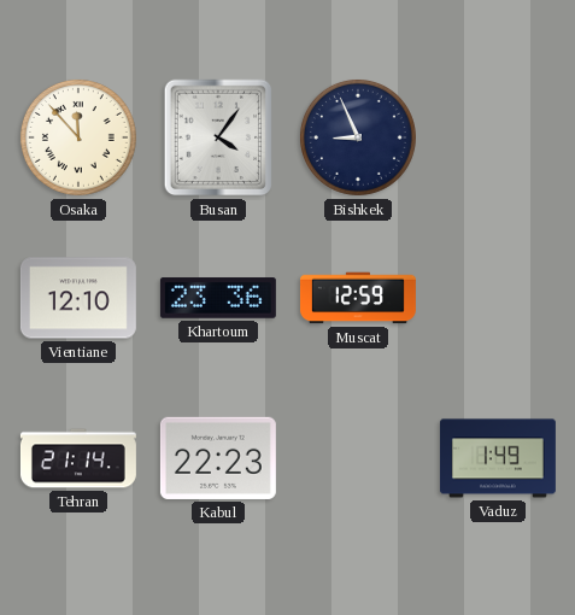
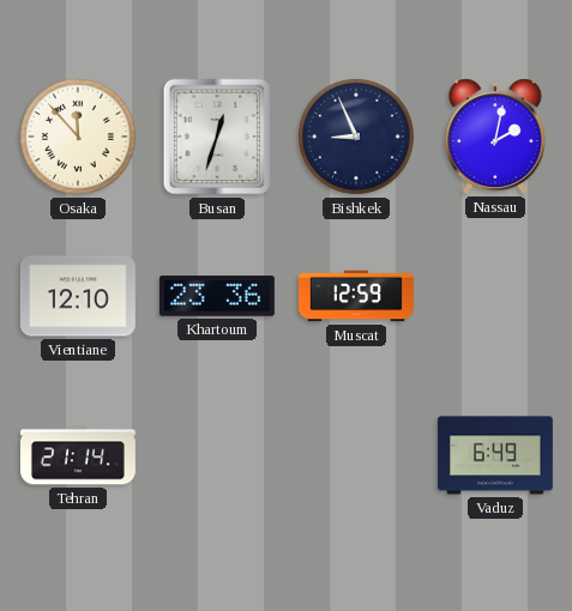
Busan: 4:06 -> 12:33
Nassau: none -> 2:02
Kabul: 22:23 -> none
Vaduz: 1:49 -> 6:49
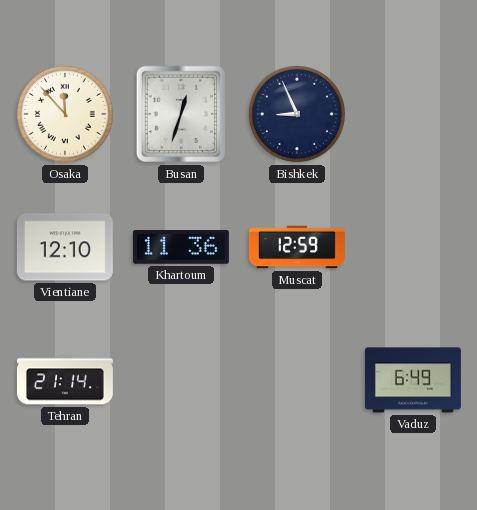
Nassau: 2:02 -> none
Khartoum: 23:36 -> 11:36
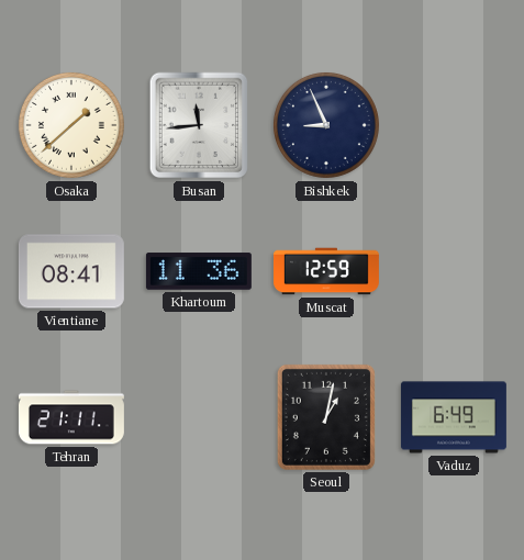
Osaka: 11:53 -> 1:38
Busan: 12:33 -> 11:44
Vientiane: 12:10 -> 08:41
Tehran: 21:14 -> 21:11
Seoul: none -> 1:02
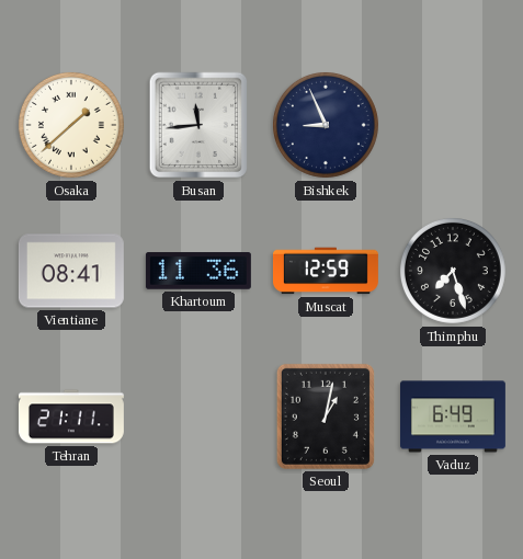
Thimphu: none -> 7:27
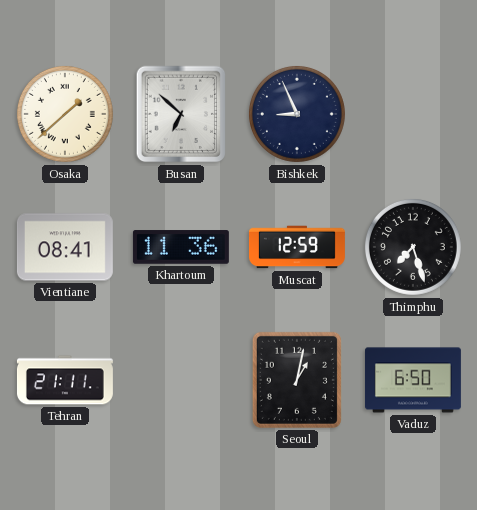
Busan: 11:44 -> 6:52
Vaduz: 6:49 -> 6:50
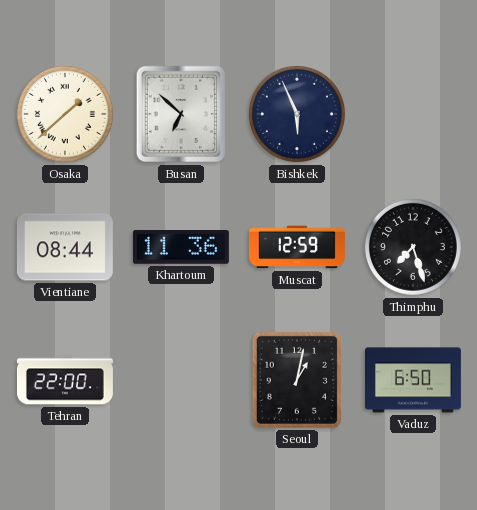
Bishkek: 8:56 -> 5:56
Vientiane: 08:41 -> 08:44
Tehran: 21:11 -> 22:00
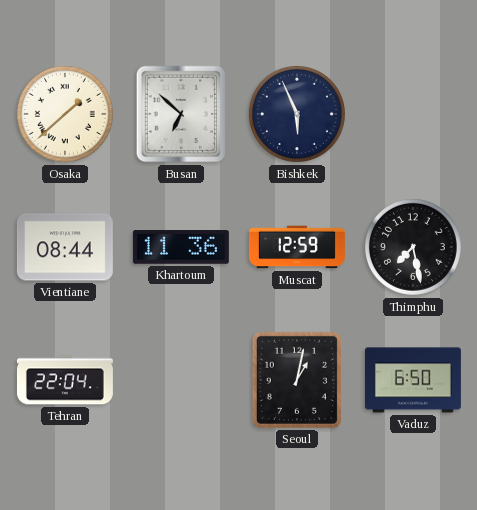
Thimphu: 7:27 -> 7:28
Tehran: 22:00 -> 22:04
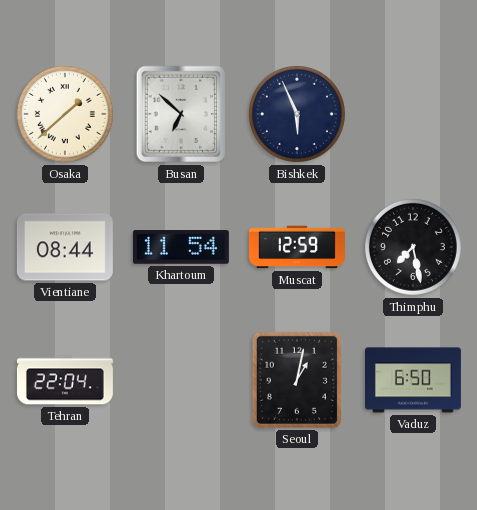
Khartoum: 11:36 -> 11:54
